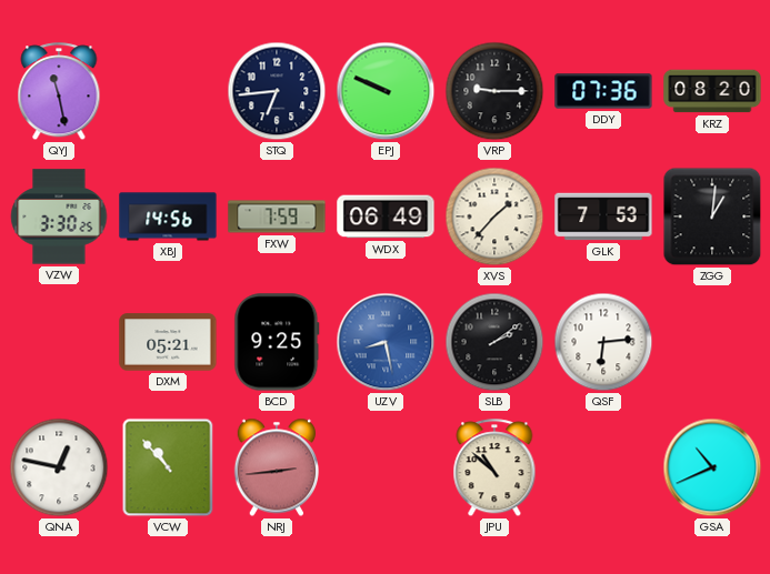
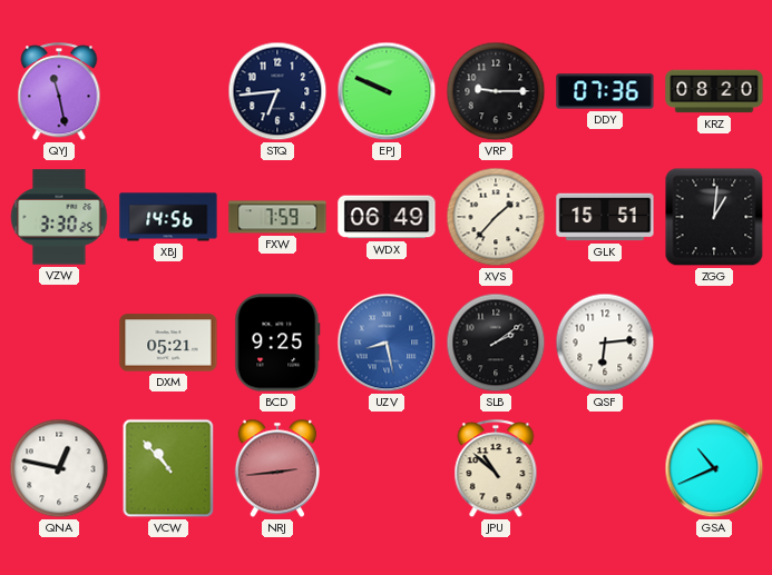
GLK: 7:53 -> 15:51
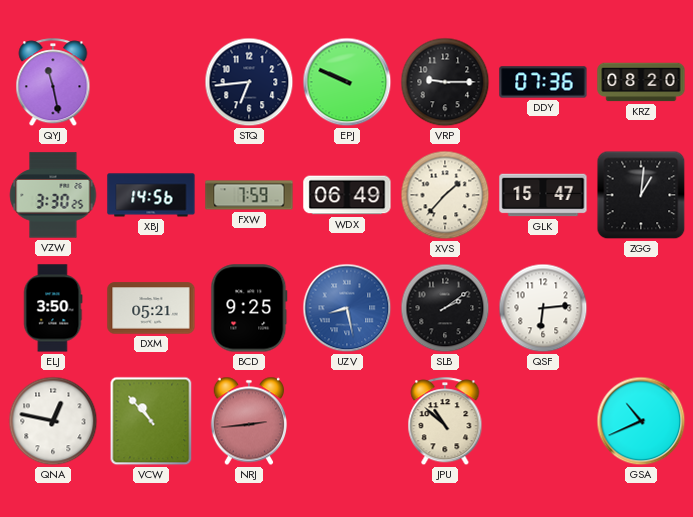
GLK: 15:51 -> 15:47
ELJ: none -> 3:50
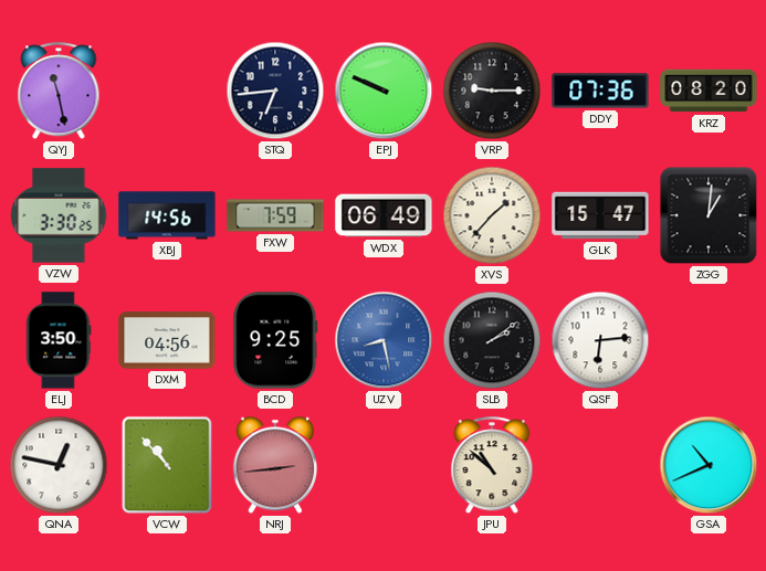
DXM: 05:21 -> 04:56
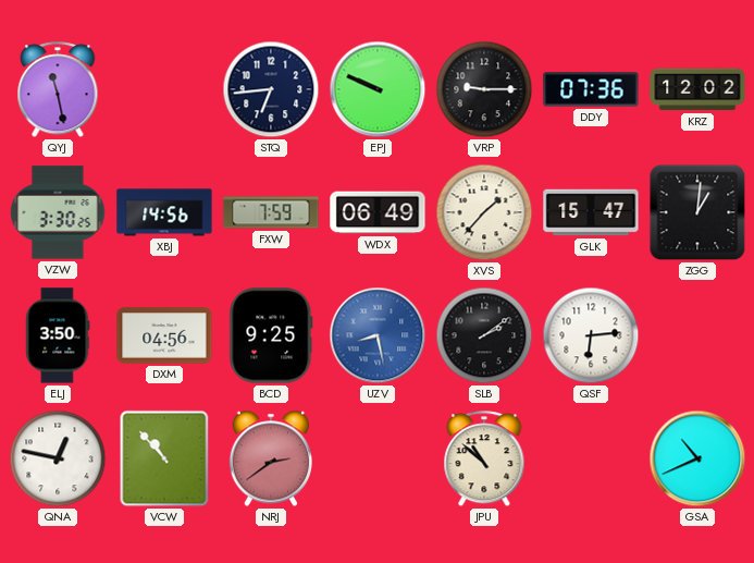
KRZ: 08:20 -> 12:02
NRJ: 2:44 -> 2:39
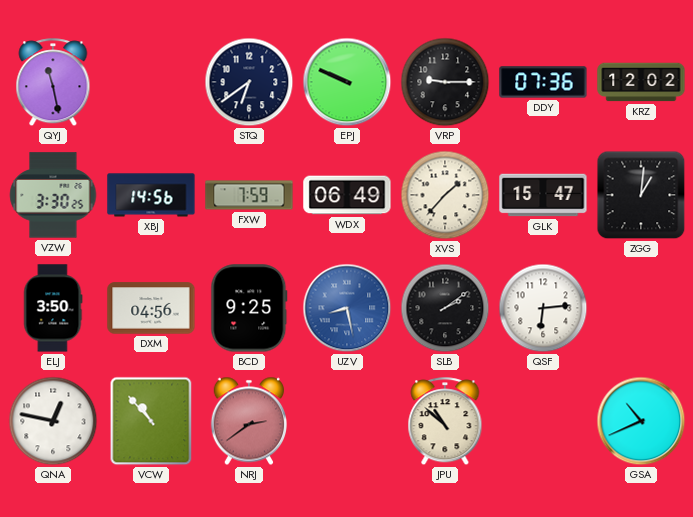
STQ: 6:44 -> 6:39
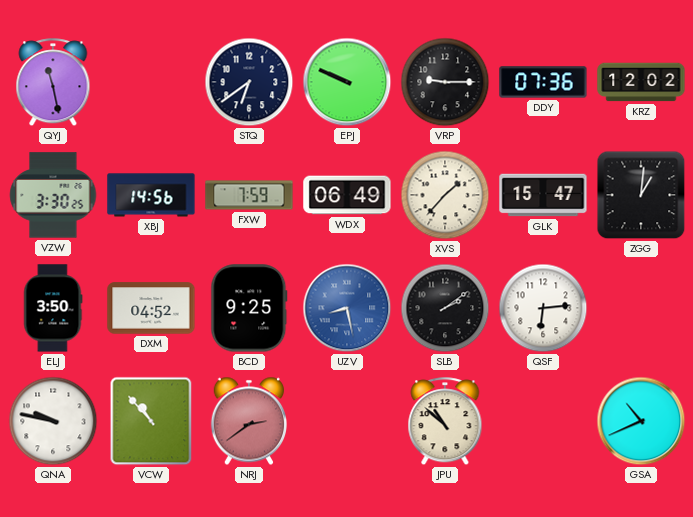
DXM: 04:56 -> 04:52
QNA: 12:47 -> 9:47
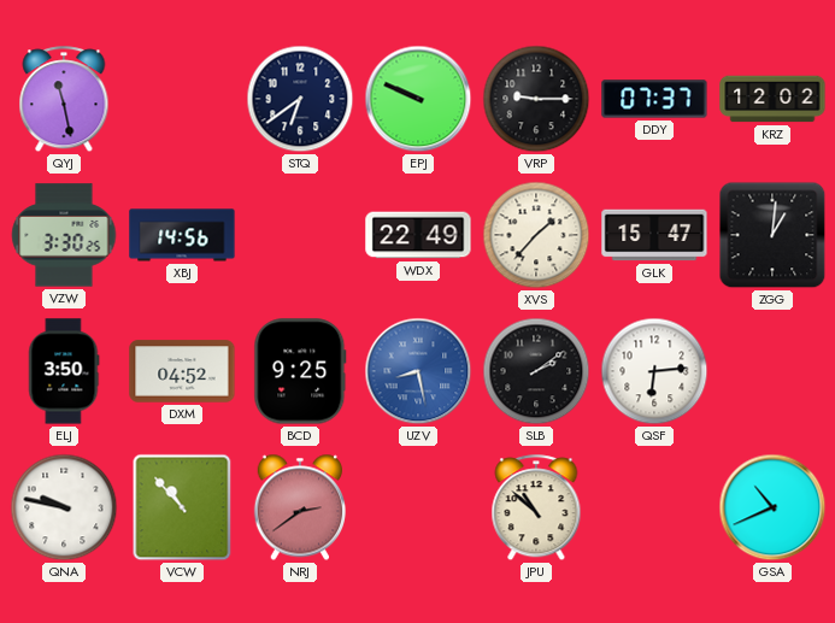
DDY: 07:36 -> 07:37
FXW: 7:59 -> none
WDX: 06:49 -> 22:49
